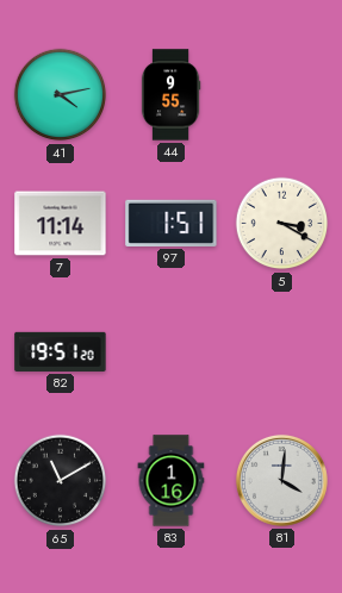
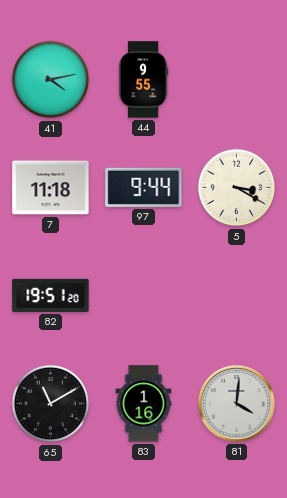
7: 11:14 -> 11:18
97: 1:51 -> 9:44
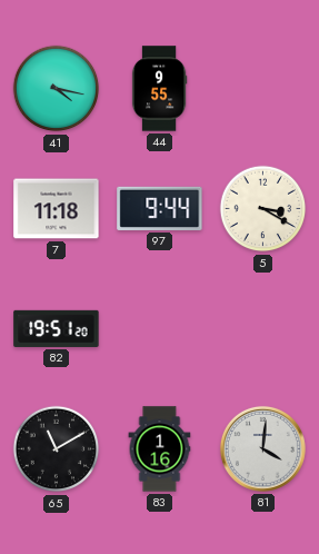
41: 4:13 -> 4:17
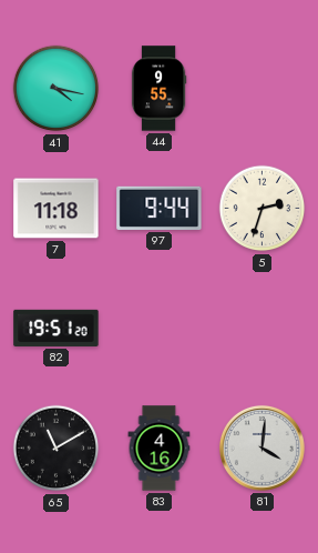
5: 3:20 -> 2:33
83: 1:16 -> 4:16
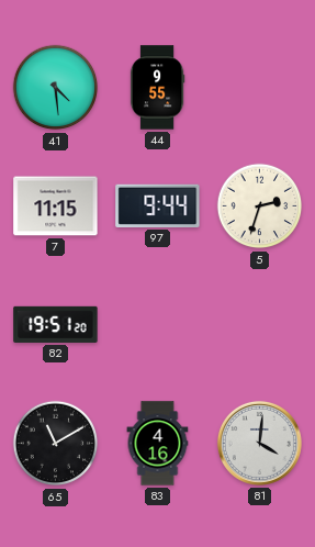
41: 4:17 -> 4:29
7: 11:18 -> 11:15
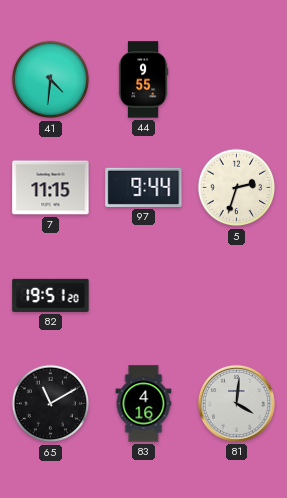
41: 4:29 -> 4:31
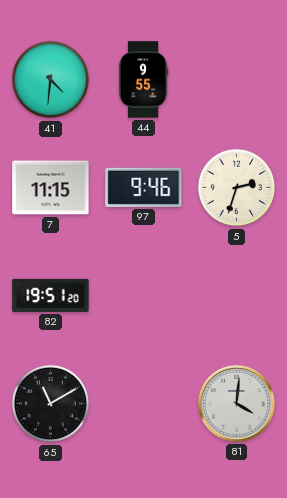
97: 9:44 -> 9:46
83: 4:16 -> none
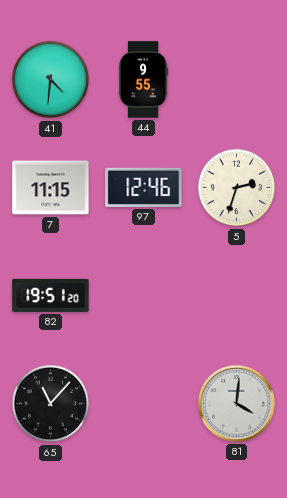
97: 9:46 -> 12:46
65: 11:10 -> 11:07
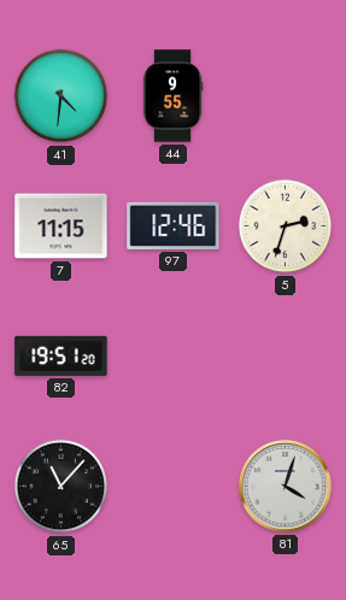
81: 4:01 -> 4:03
